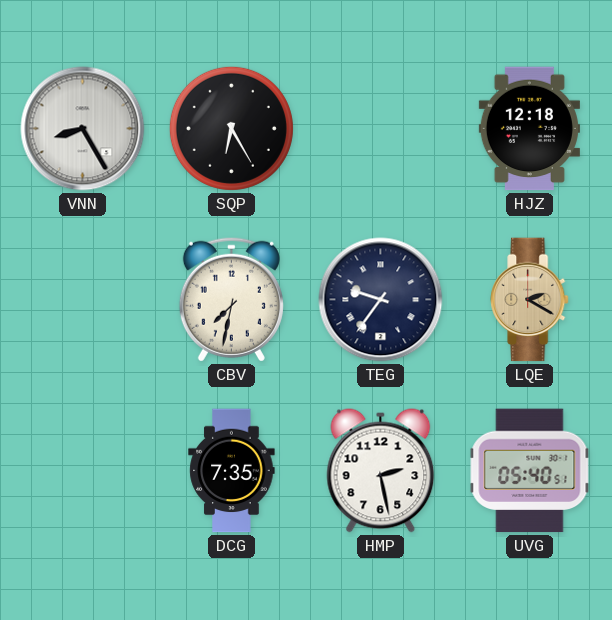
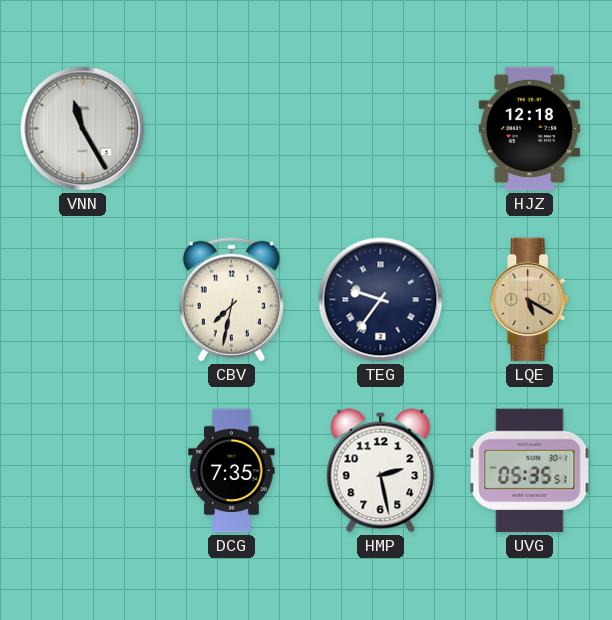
VNN: 8:25 -> 11:25
SQP: 6:25 -> none
LQE: 2:20 -> 5:20
UVG: 05:40 -> 05:35
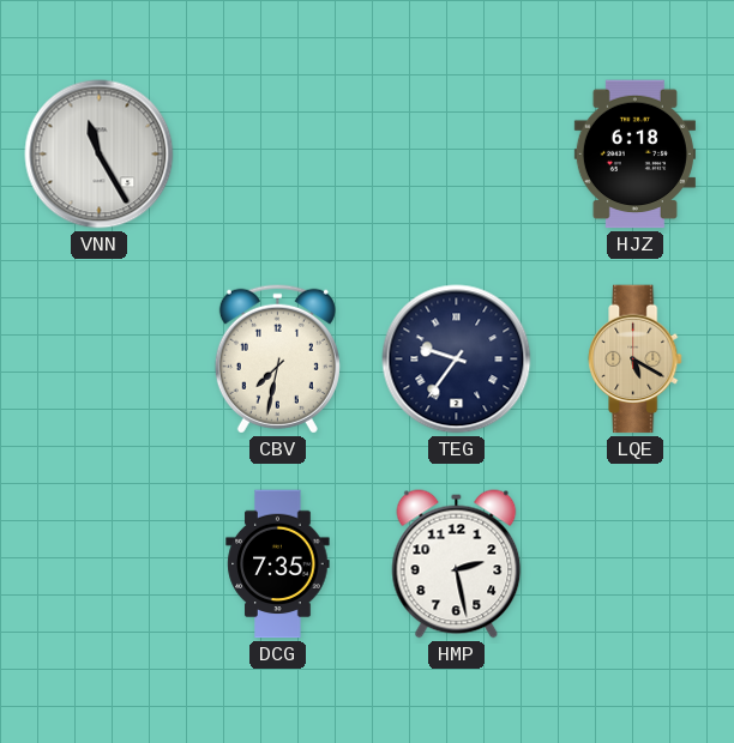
HJZ: 12:18 -> 6:18
UVG: 05:35 -> none
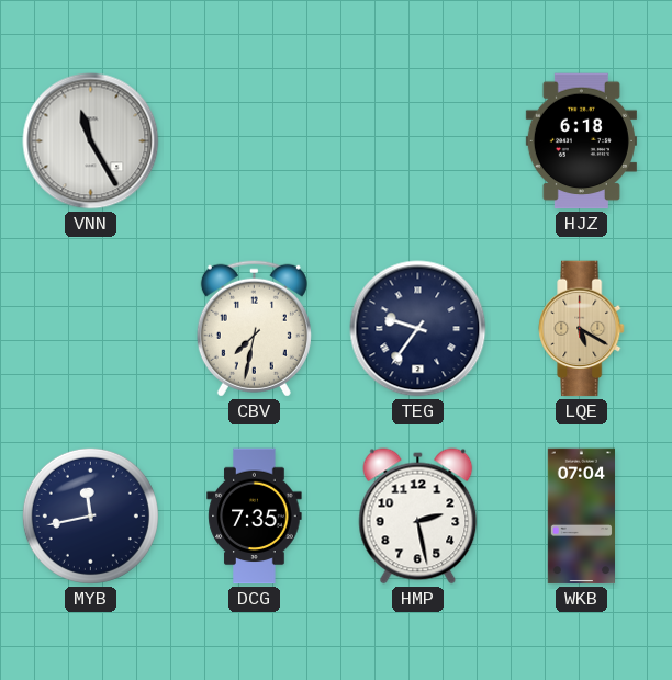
MYB: none -> 11:43
WKB: none -> 07:04
